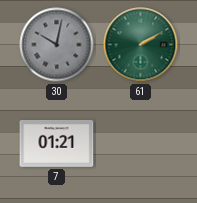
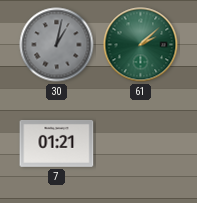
30: 10:02 -> 1:02
61: 2:10 -> 2:08
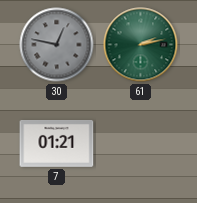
30: 1:02 -> 12:47
61: 2:08 -> 2:13
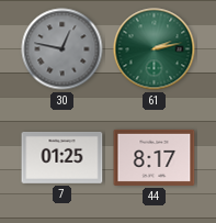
7: 01:21 -> 01:25
44: none -> 8:17
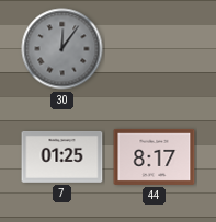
30: 12:47 -> 12:06
61: 2:13 -> none
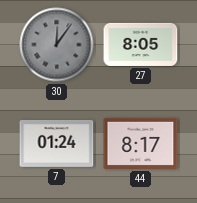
27: none -> 8:05
7: 01:25 -> 01:24
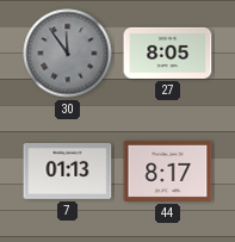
30: 12:06 -> 11:54
7: 01:24 -> 01:13
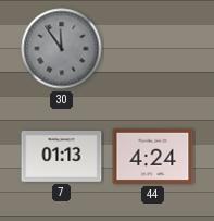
27: 8:05 -> none
44: 8:17 -> 4:24
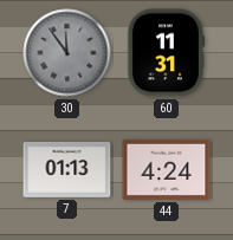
60: none -> 11:31
